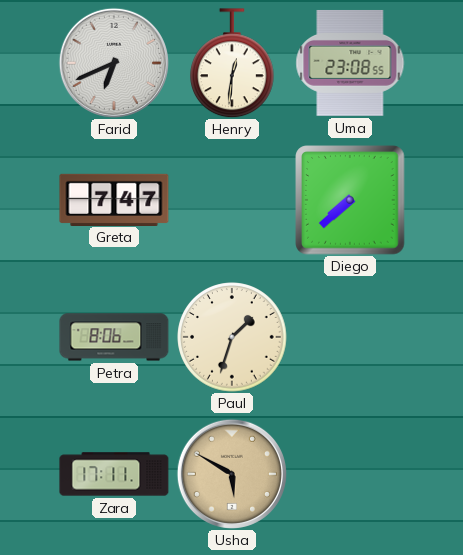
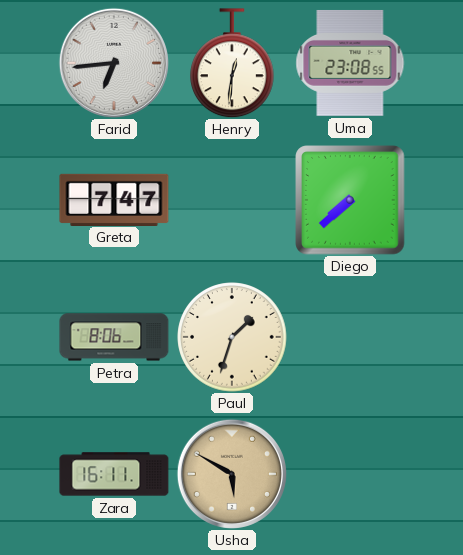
Farid: 6:41 -> 6:44
Zara: 17:11 -> 16:11
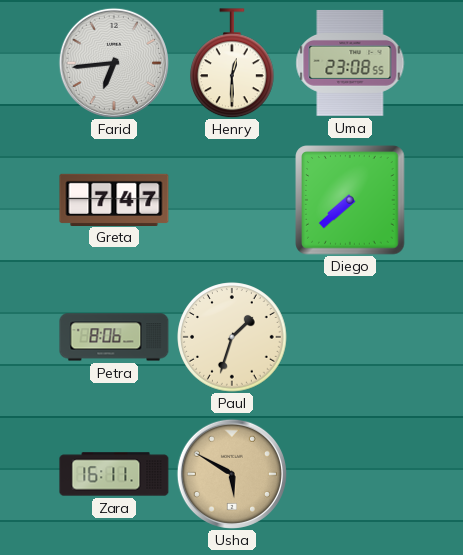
Henry: 12:31 -> 12:30
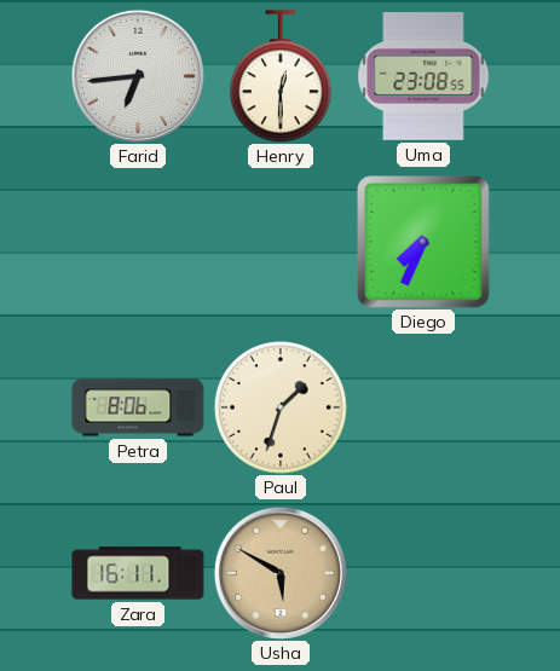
Greta: 7:47 -> none
Diego: 7:38 -> 7:34
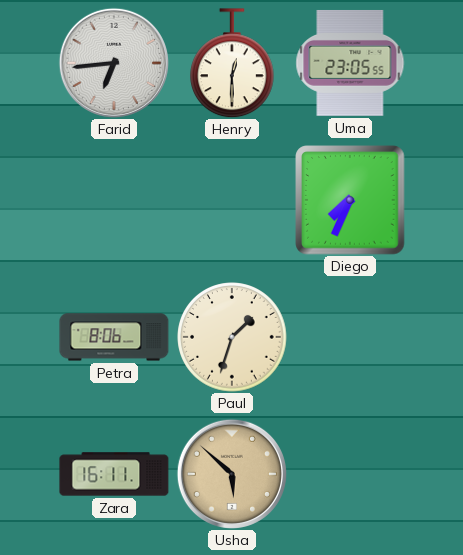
Uma: 23:08 -> 23:05
Usha: 5:50 -> 5:52
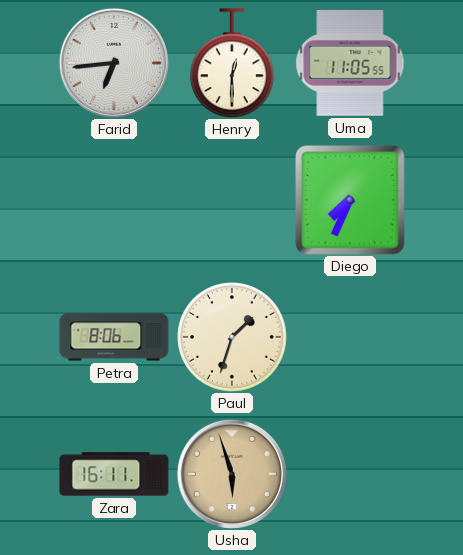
Uma: 23:05 -> 11:05
Usha: 5:52 -> 5:57
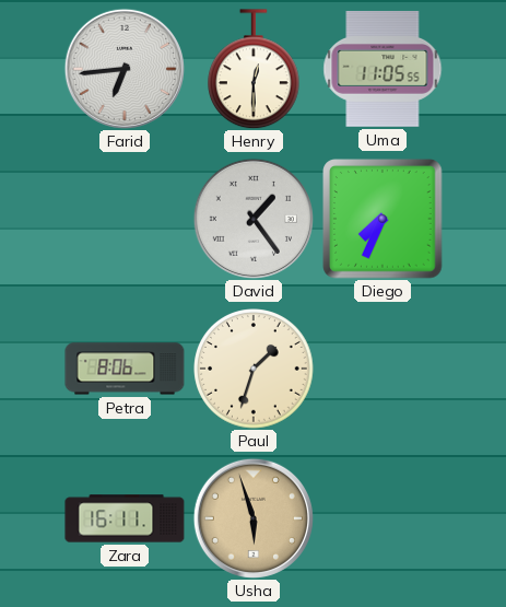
David: none -> 1:24
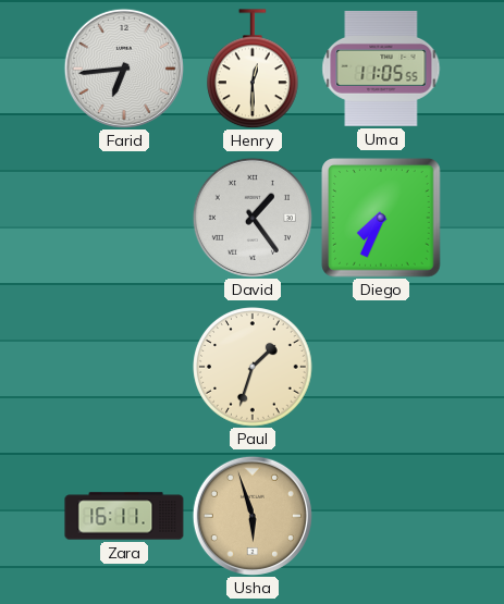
Petra: 8:06 -> none
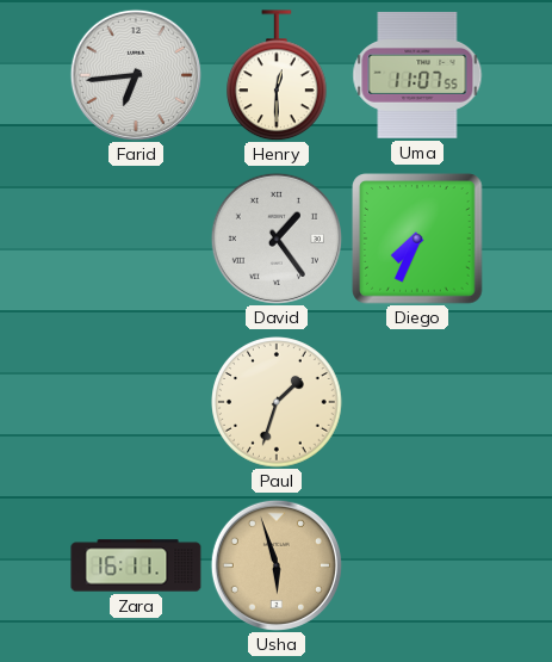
Uma: 11:05 -> 11:07
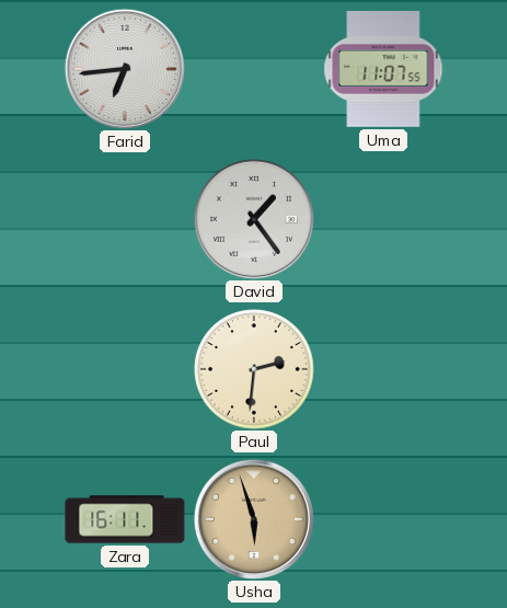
Henry: 12:30 -> none
Diego: 7:34 -> none
Paul: 1:33 -> 2:31
